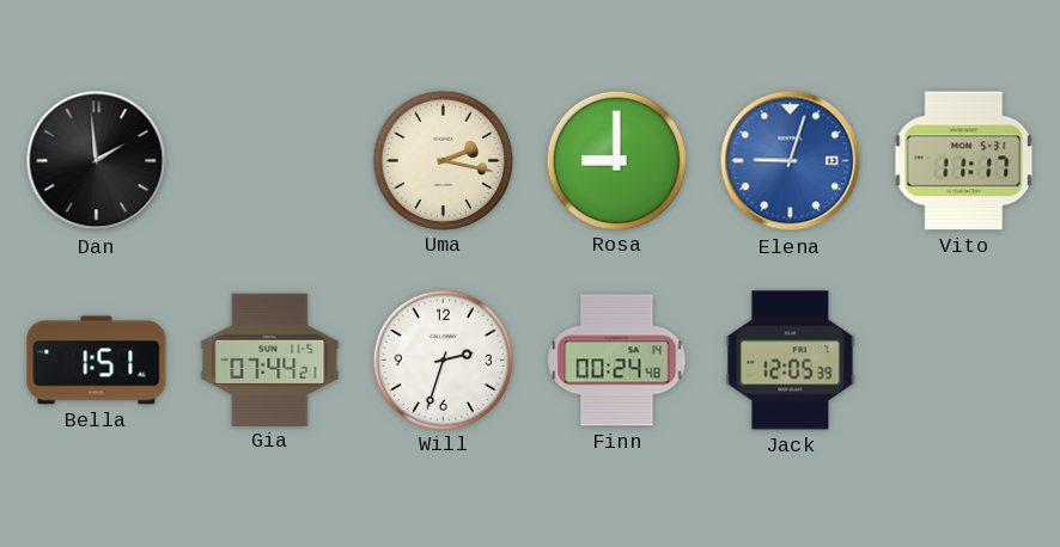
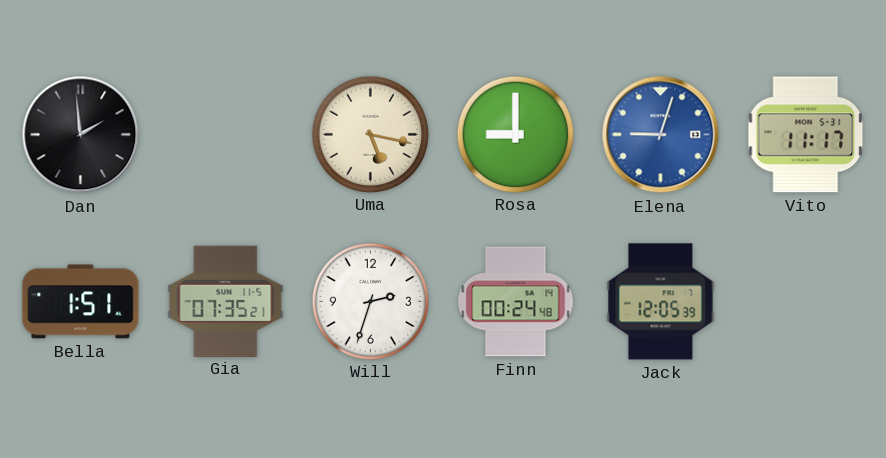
Uma: 2:17 -> 5:17
Gia: 07:44 -> 07:35
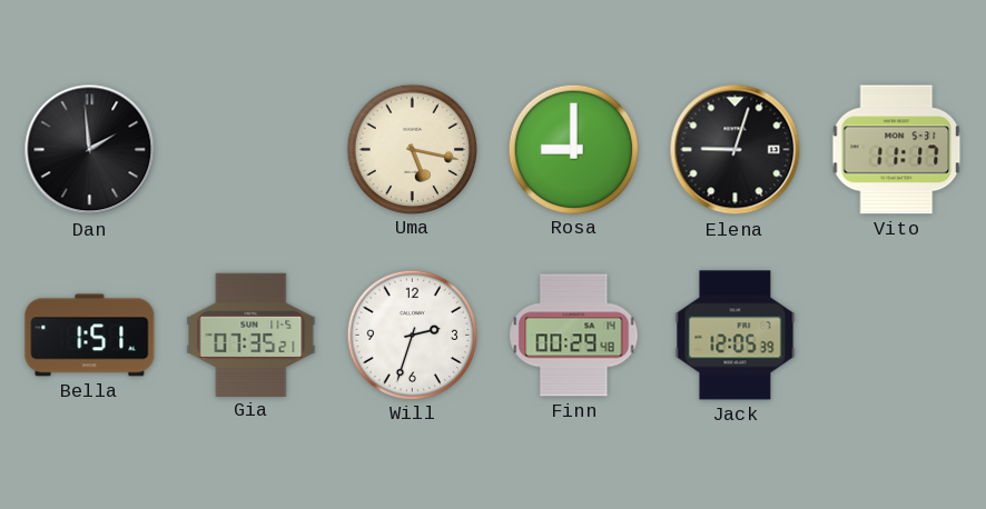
Elena dial: blue -> black
Finn: 00:24 -> 00:29
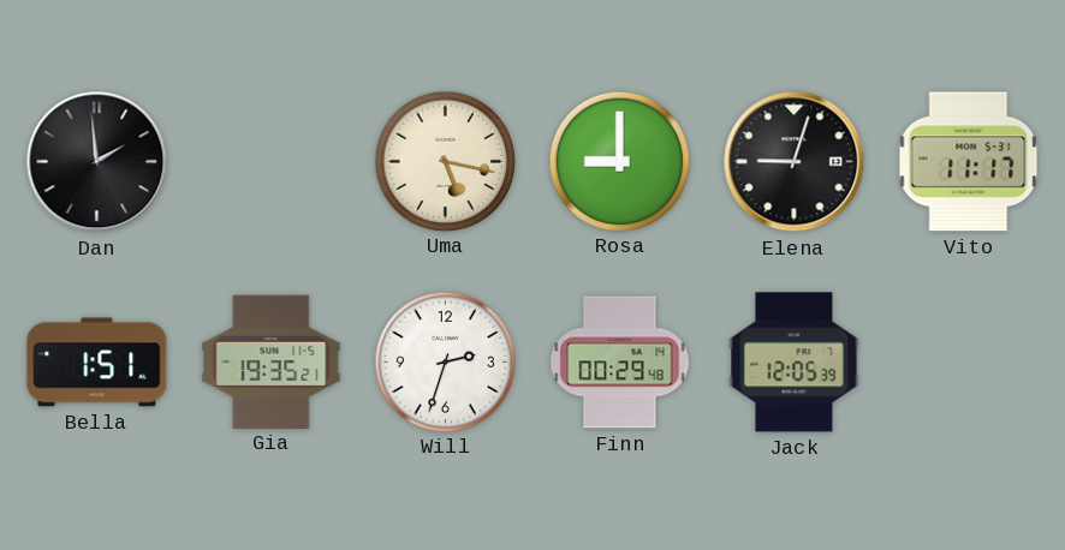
Gia: 07:35 -> 19:35
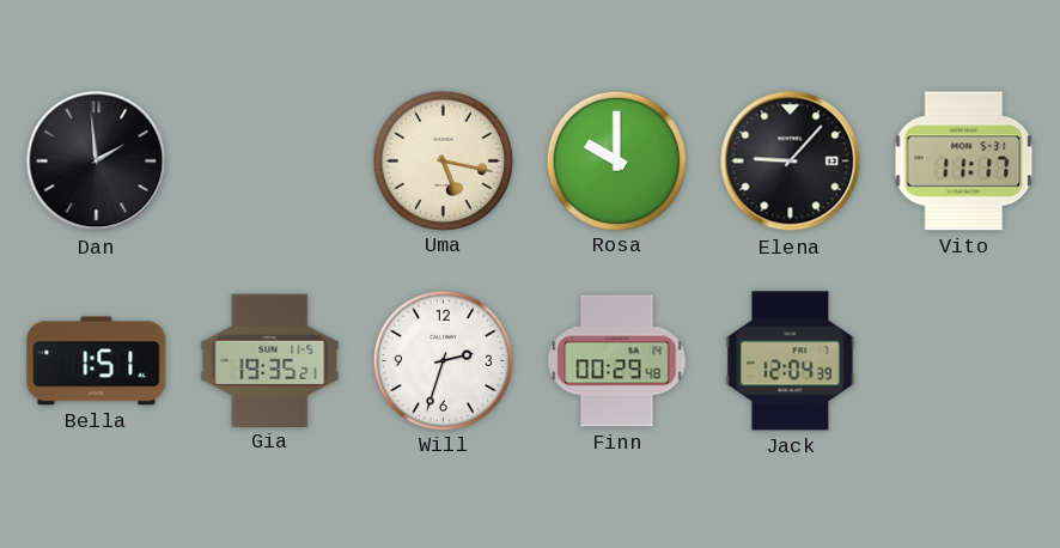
Rosa: 9:00 -> 10:00
Elena: 9:03 -> 9:07
Jack: 12:05 -> 12:04
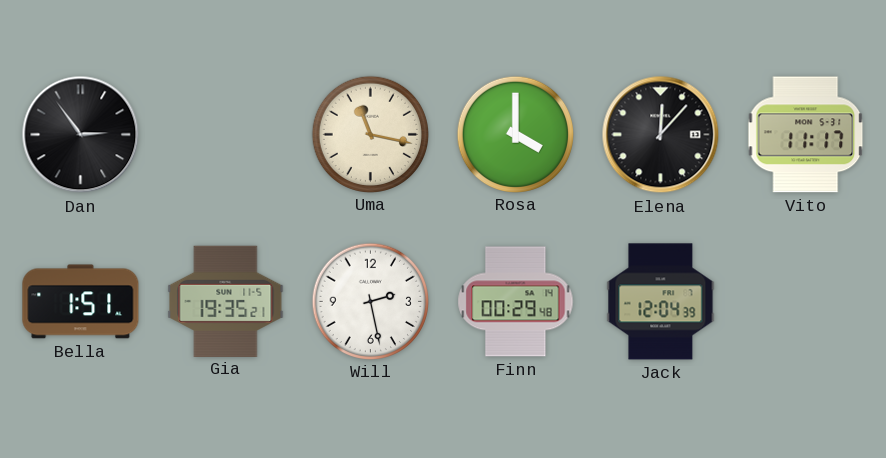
Dan: 1:59 -> 2:54
Uma: 5:17 -> 11:17
Rosa: 10:00 -> 4:00
Elena: 9:07 -> 12:07
Will: 2:33 -> 2:28
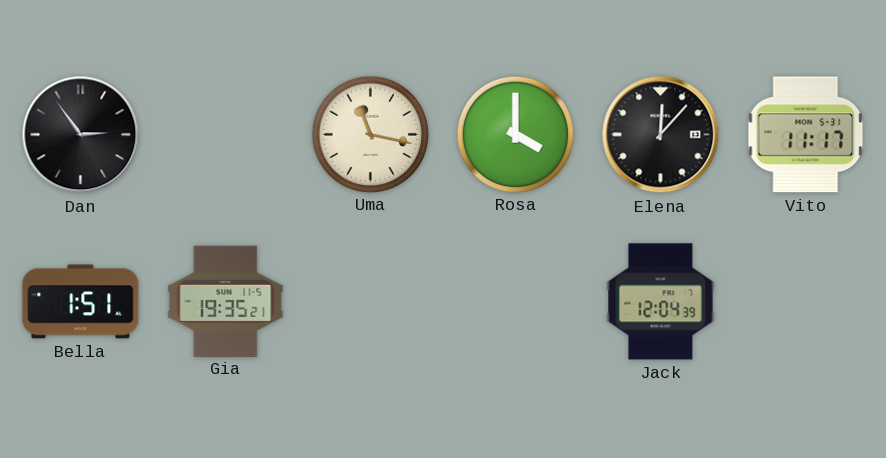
Will: 2:28 -> none
Finn: 00:29 -> none
